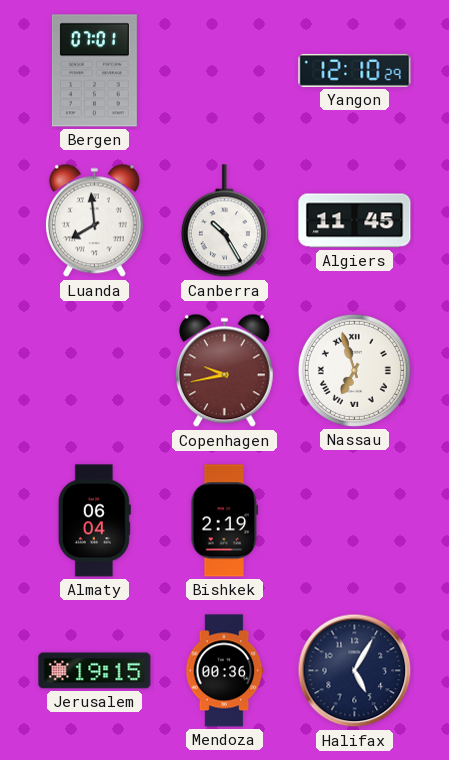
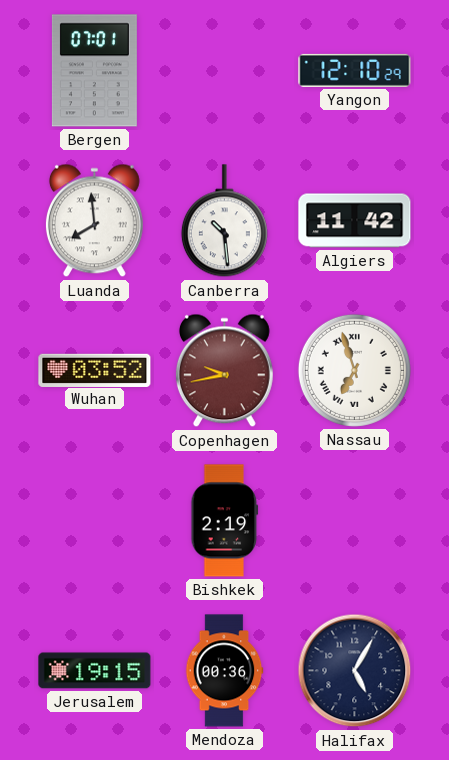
Canberra: 10:25 -> 10:29
Algiers: 11:45 -> 11:42
Wuhan: none -> 03:52
Almaty: 06:04 -> none
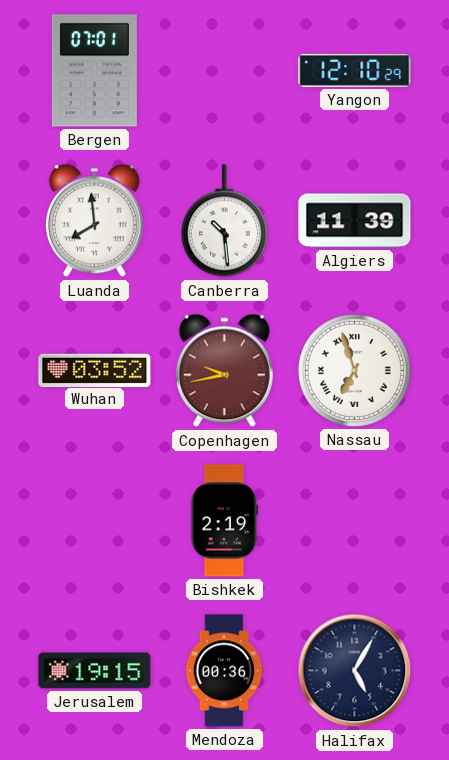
Algiers: 11:42 -> 11:39
